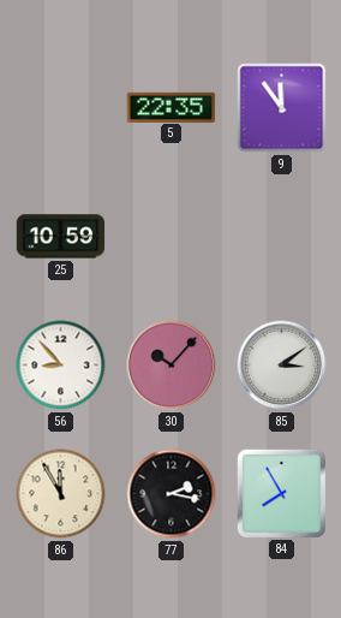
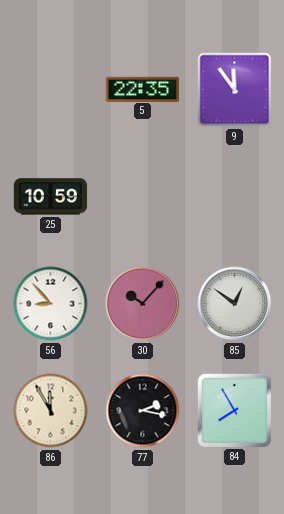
85: 3:09 -> 12:51
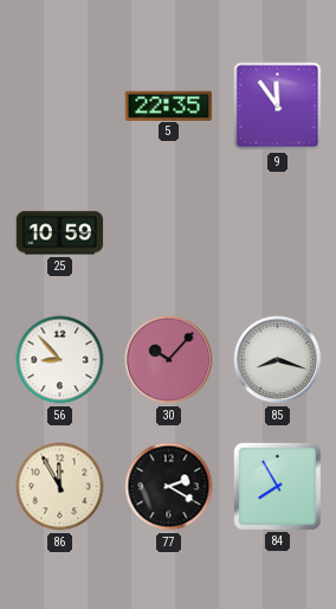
85: 12:51 -> 8:18
77: 2:17 -> 2:20
